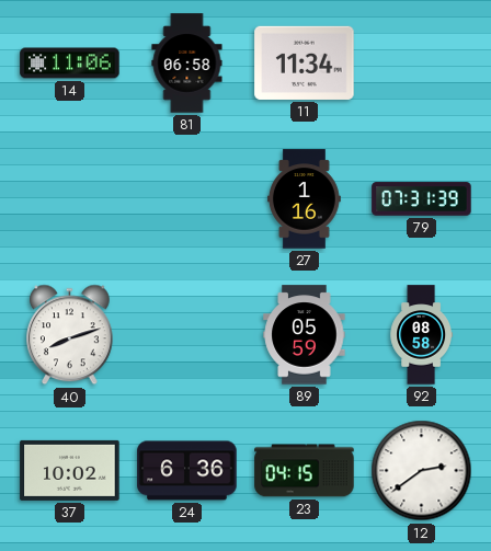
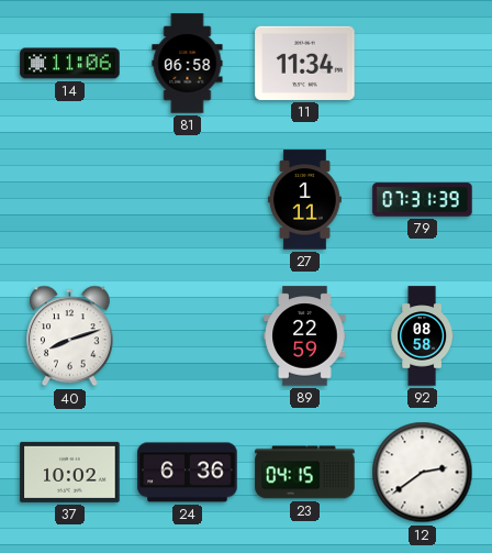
27: 1:16 -> 1:11
89: 05:59 -> 22:59
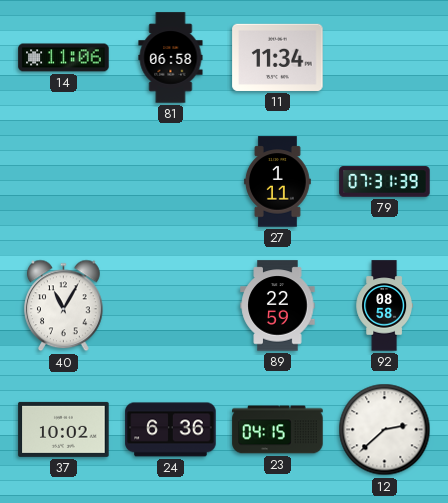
40: 8:12 -> 11:05
12: 2:39 -> 2:38
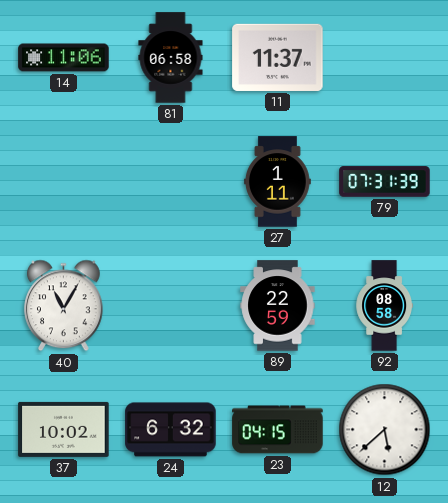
11: 11:34 -> 11:37
24: 6:36 -> 6:32
12: 2:38 -> 5:38
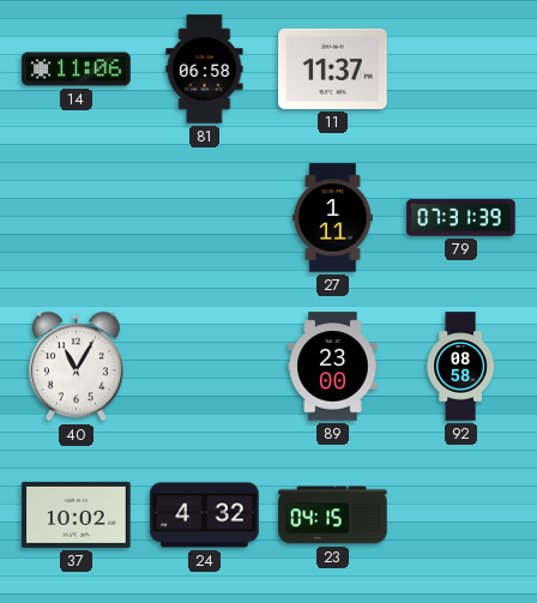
89: 22:59 -> 23:00
24: 6:32 -> 4:32
12: 5:38 -> none
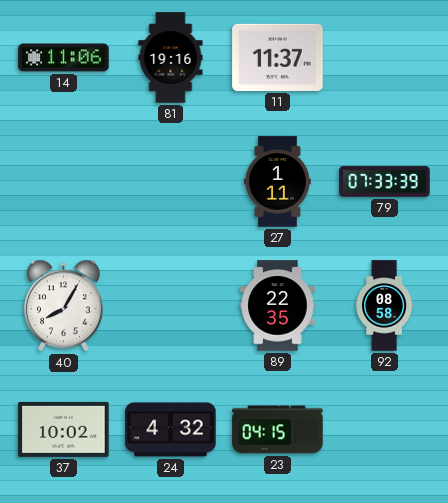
81: 06:58 -> 19:16
79: 07:31 -> 07:33
40: 11:05 -> 8:05
89: 23:00 -> 22:35
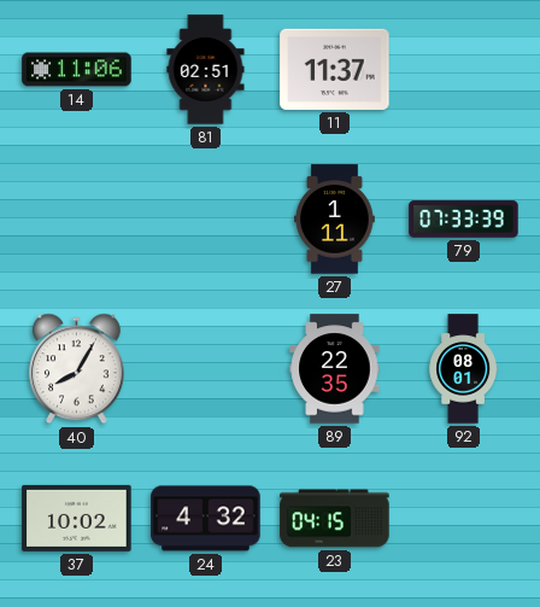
81: 19:16 -> 02:51
92: 08:58 -> 08:01
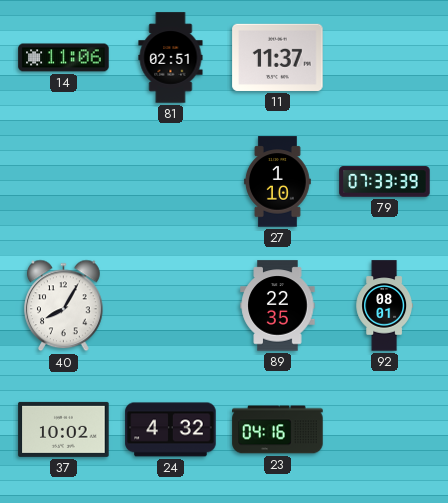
27: 1:11 -> 1:10
23: 04:15 -> 04:16
